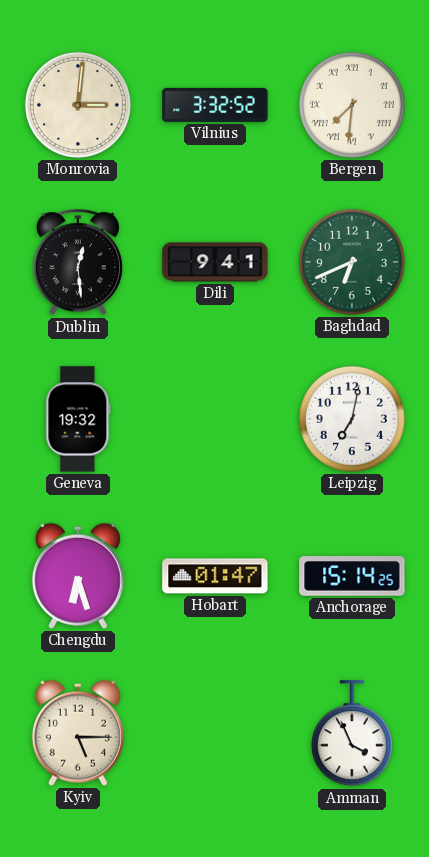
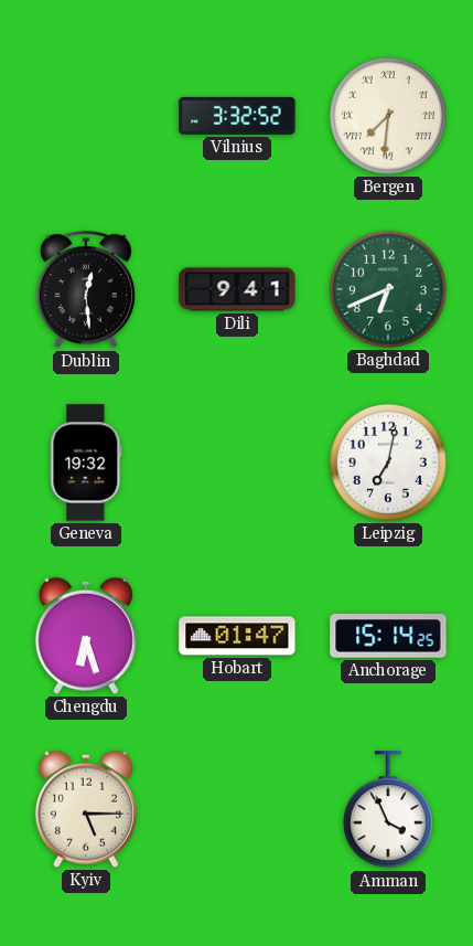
Monrovia: 3:01 -> none
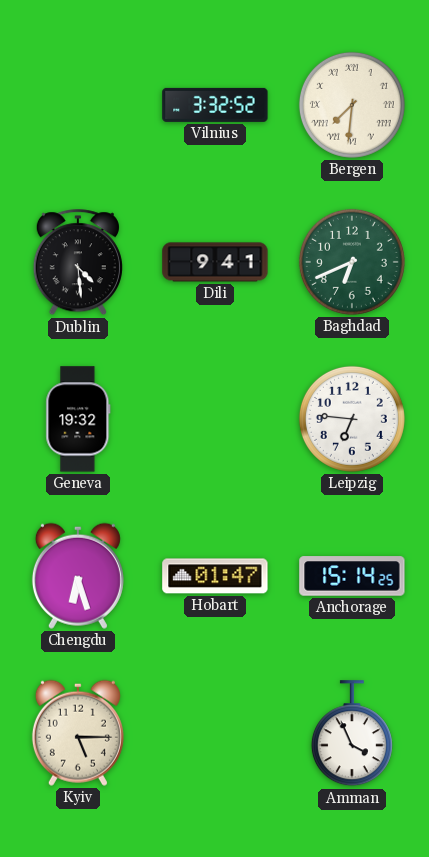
Dublin: 12:29 -> 4:29
Leipzig: 7:02 -> 6:46
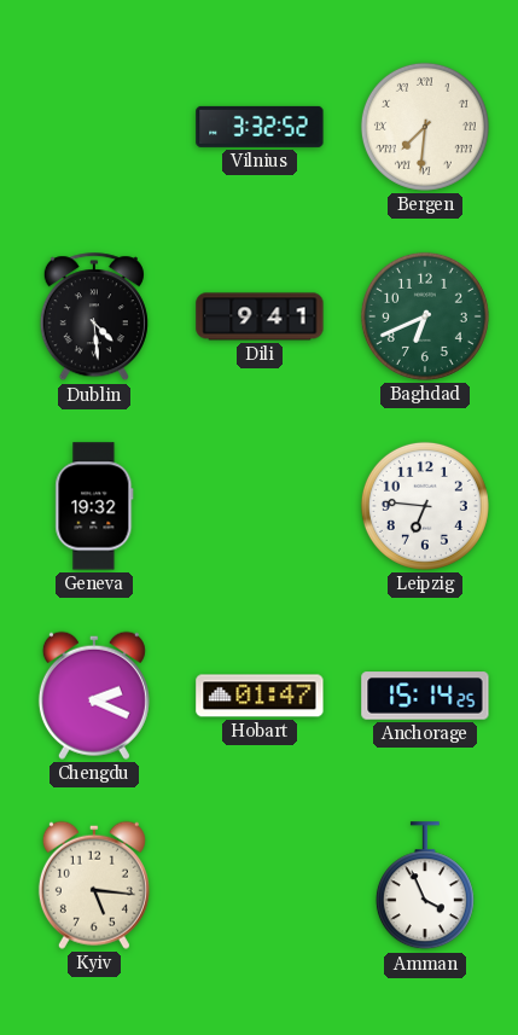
Chengdu: 6:27 -> 2:19
Kyiv: 5:15 -> 5:16
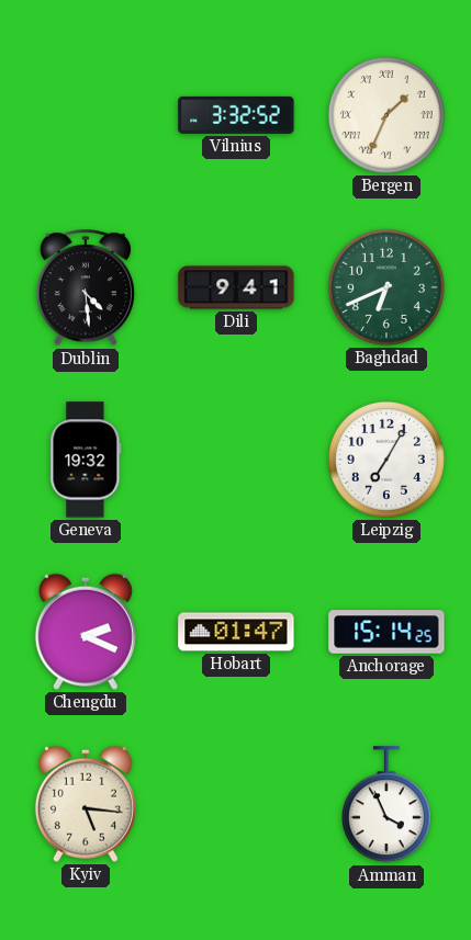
Bergen: 7:31 -> 1:34
Leipzig: 6:46 -> 7:05
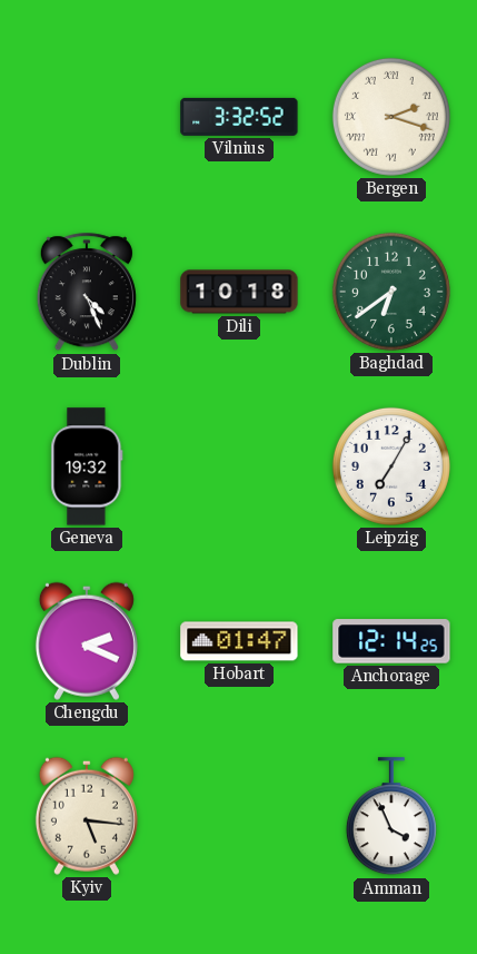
Bergen: 1:34 -> 2:18
Dublin: 4:29 -> 4:26
Dili: 9:41 -> 10:18
Baghdad: 6:41 -> 6:39
Anchorage: 15:14 -> 12:14
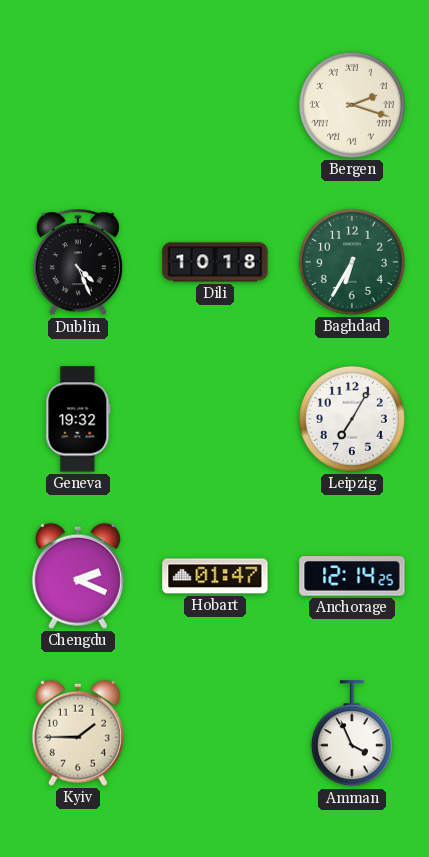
Vilnius: 3:32 -> none
Baghdad: 6:39 -> 6:35
Kyiv: 5:16 -> 1:45
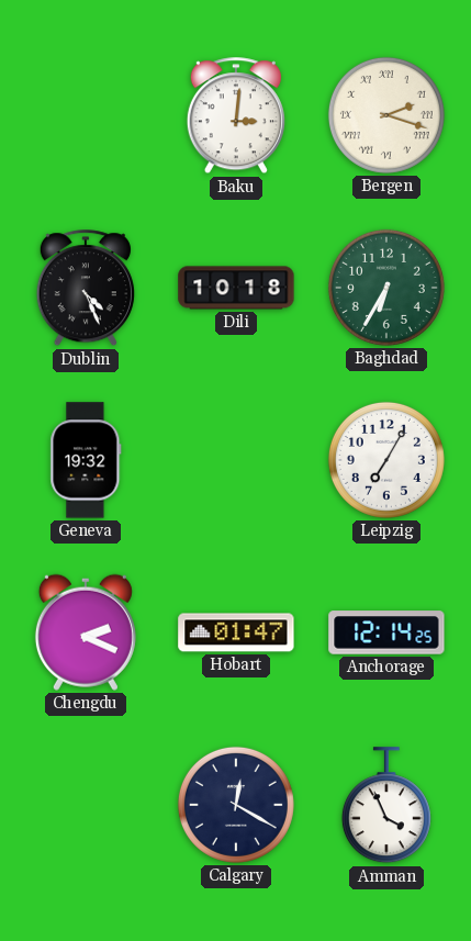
Baku: none -> 3:01
Kyiv: 1:45 -> none
Calgary: none -> 12:20
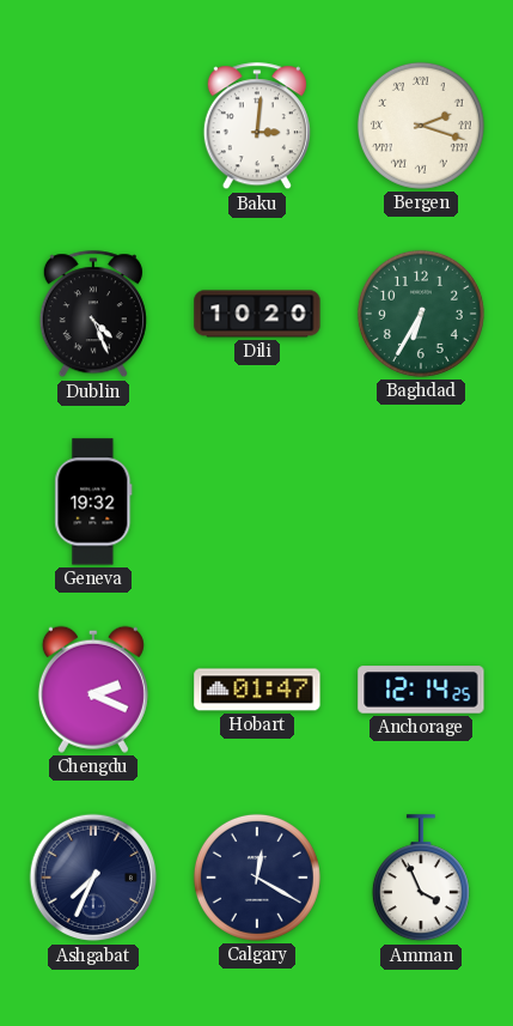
Dili: 10:18 -> 10:20
Leipzig: 7:05 -> none
Ashgabat: none -> 7:34
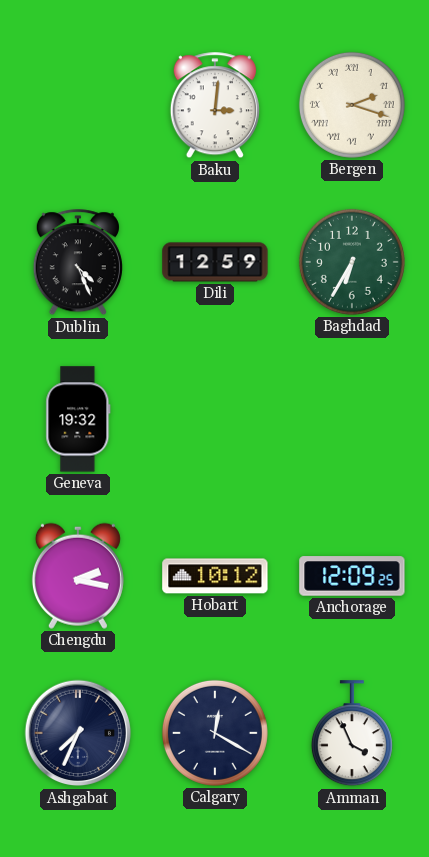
Dili: 10:20 -> 12:59
Chengdu: 2:19 -> 2:17
Hobart: 01:47 -> 10:12
Anchorage: 12:14 -> 12:09
